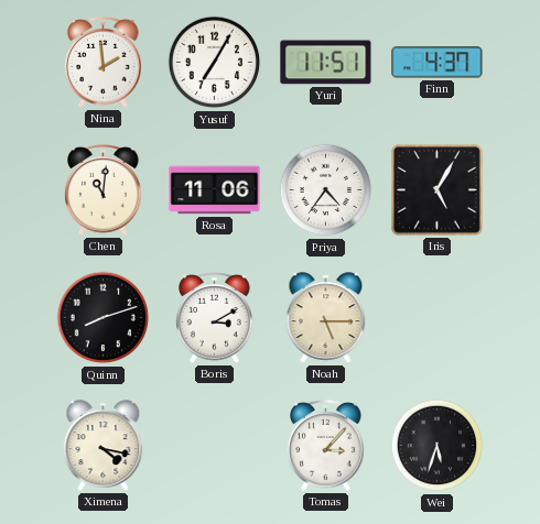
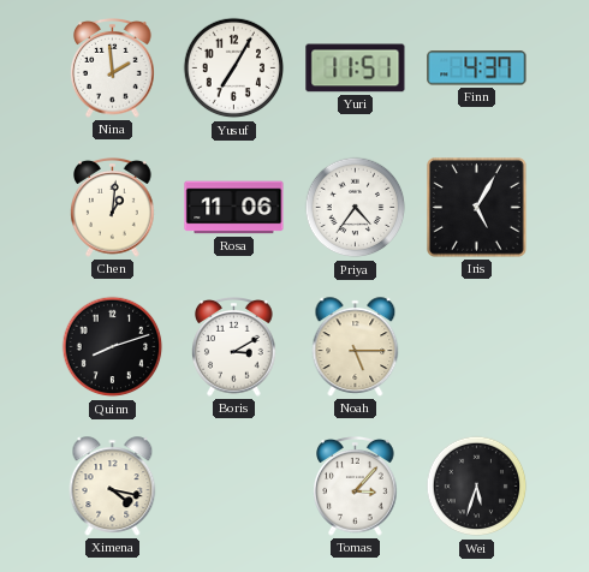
Chen: 11:01 -> 1:01
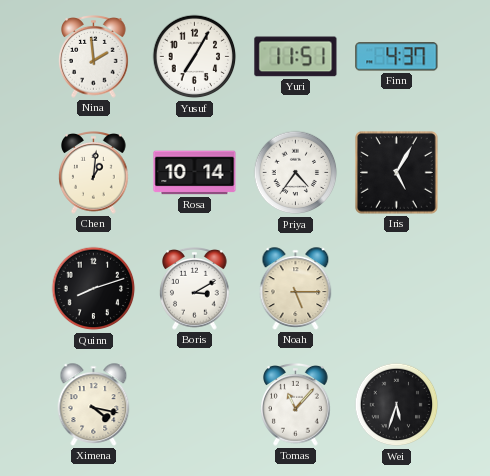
Rosa: 11:06 -> 10:14
Tomas: 3:07 -> 11:07
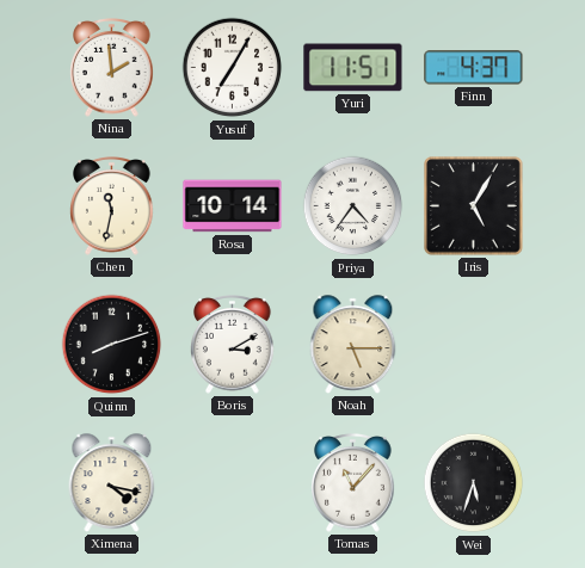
Chen: 1:01 -> 11:32
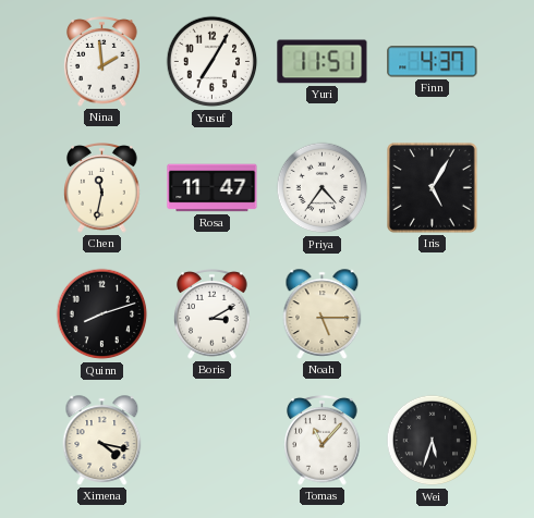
Rosa: 10:14 -> 11:47
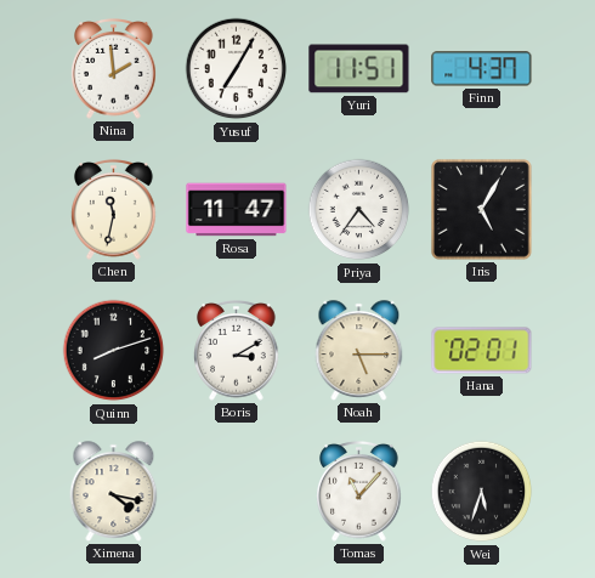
Hana: none -> 02:01
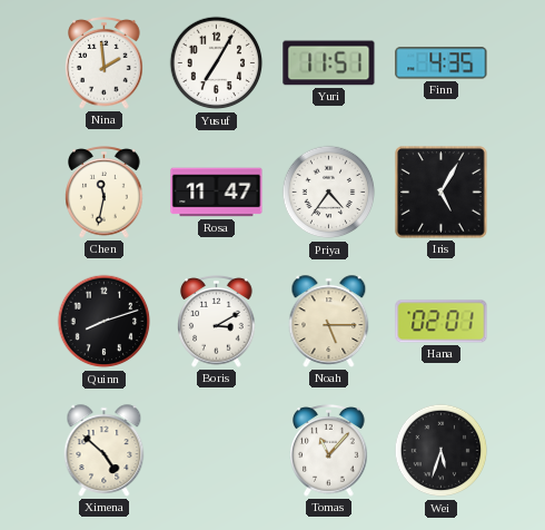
Finn: 4:37 -> 4:35
Ximena: 4:17 -> 4:52
